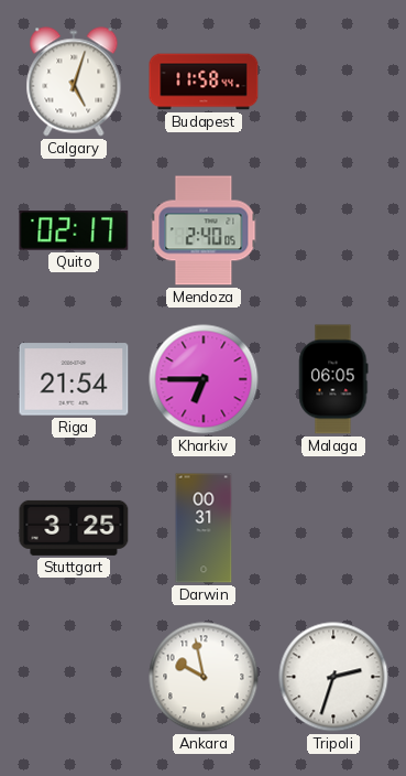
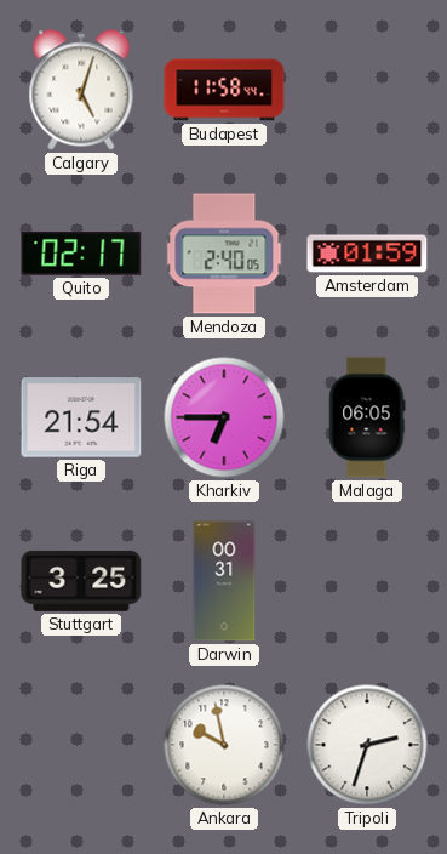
Amsterdam: none -> 01:59
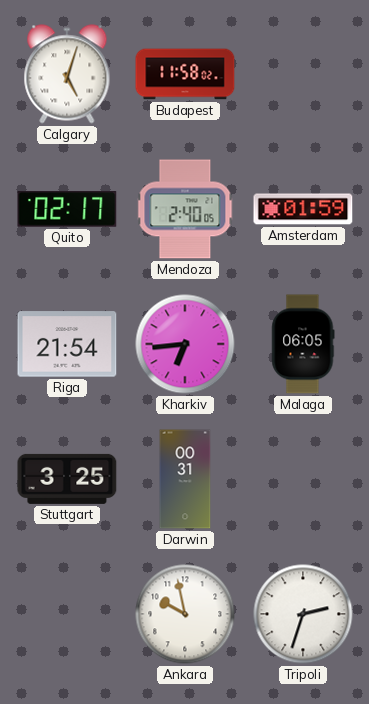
Budapest: 11:58:44 -> 11:58:02
Kharkiv: 6:45 -> 6:44
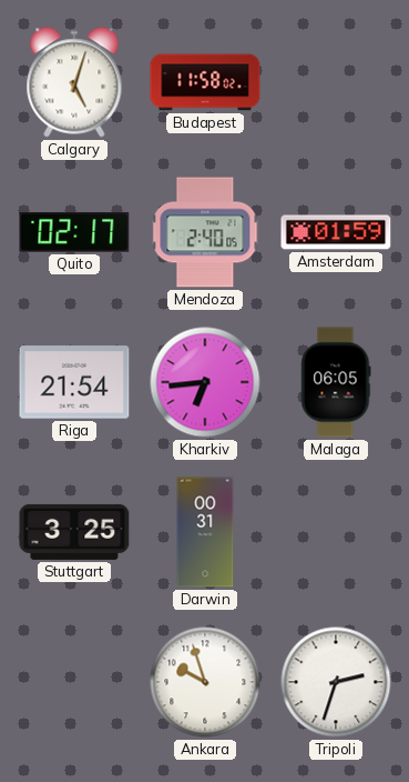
Ankara: 9:58 -> 9:57
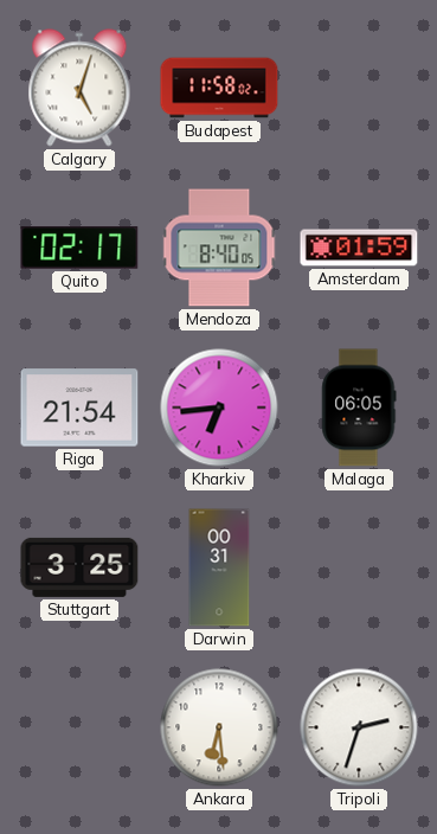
Mendoza: 2:40 -> 8:40
Ankara: 9:57 -> 6:29
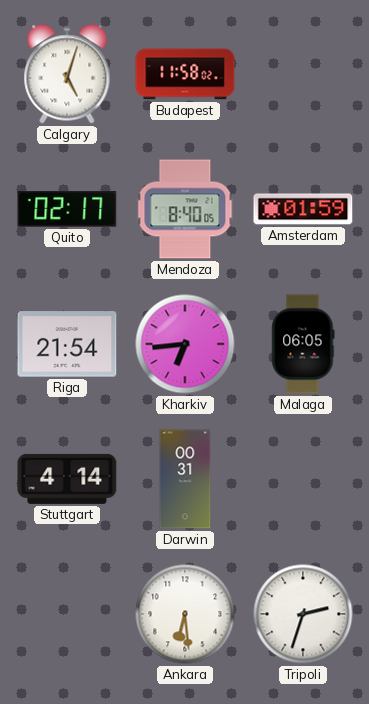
Stuttgart: 3:25 -> 4:14
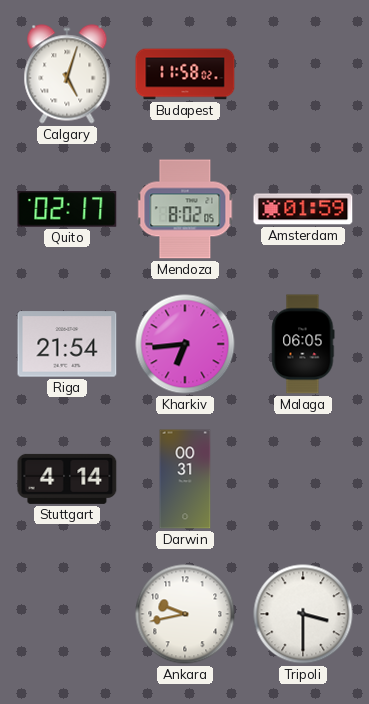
Mendoza: 8:40 -> 8:02
Ankara: 6:29 -> 9:43
Tripoli: 2:33 -> 3:30
